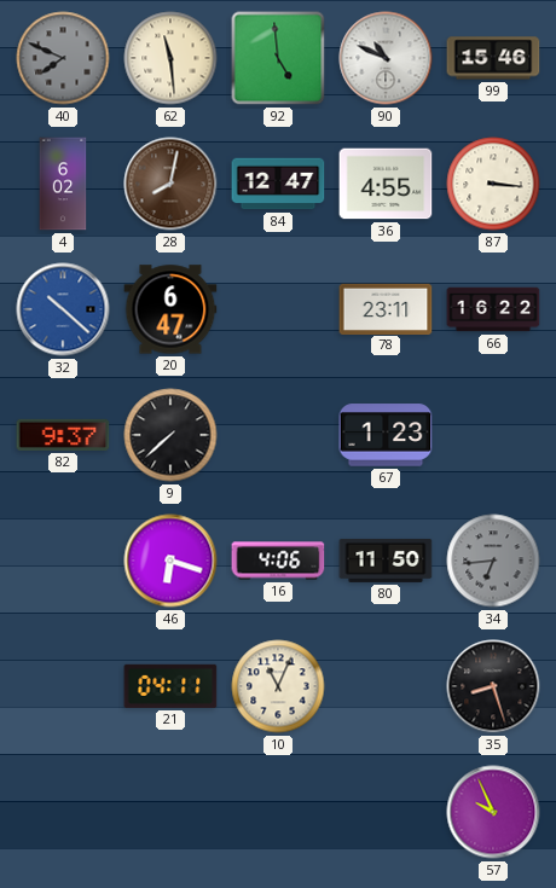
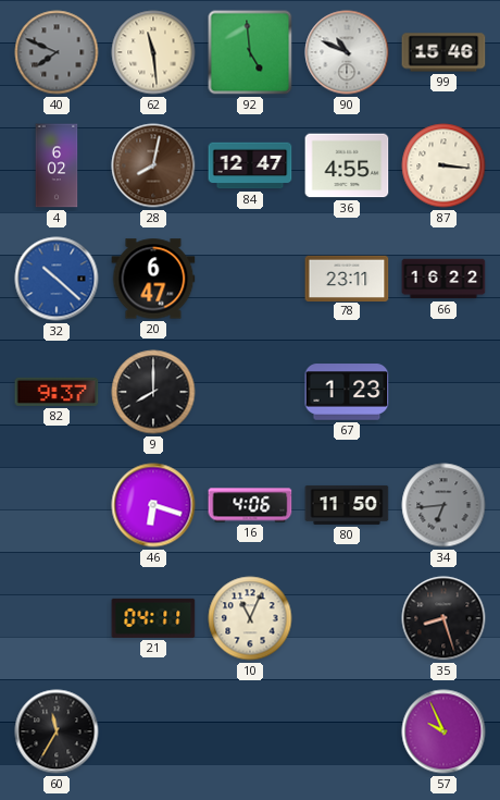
9: 7:38 -> 8:00
60: none -> 11:35
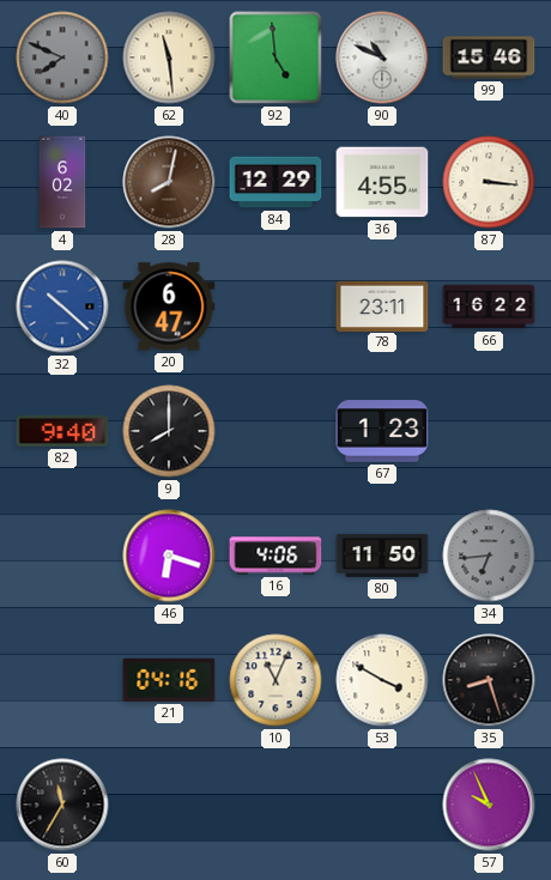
84: 12:47 -> 12:29
82: 9:37 -> 9:40
21: 04:11 -> 04:16
53: none -> 3:50
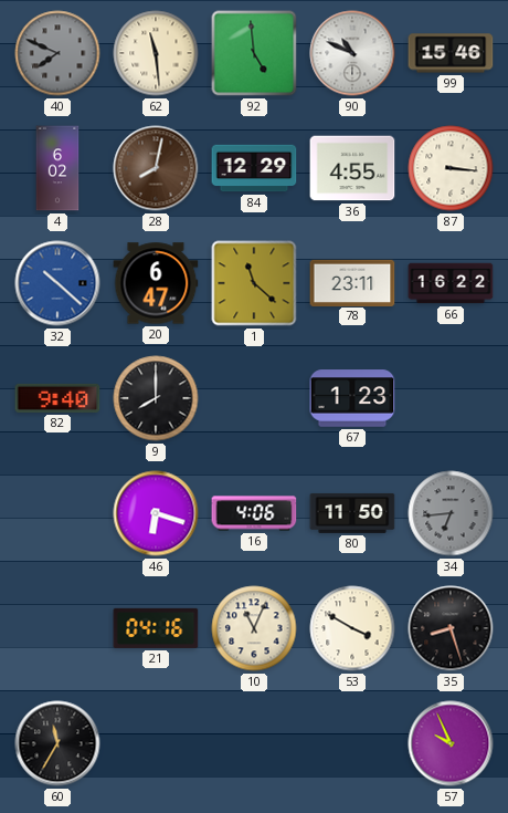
1: none -> 11:22
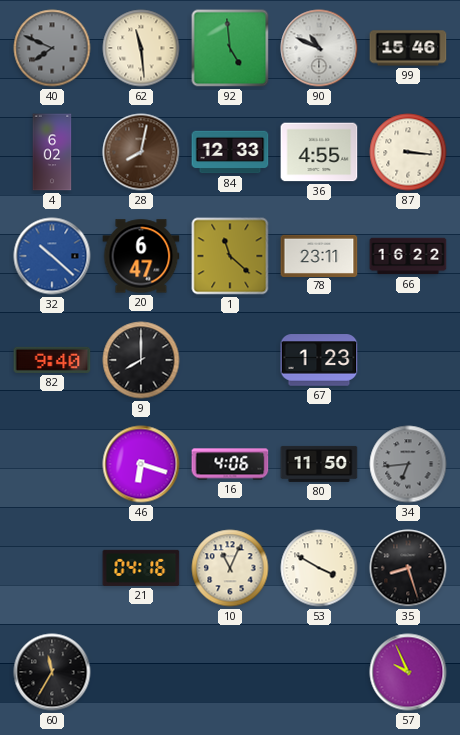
84: 12:29 -> 12:33
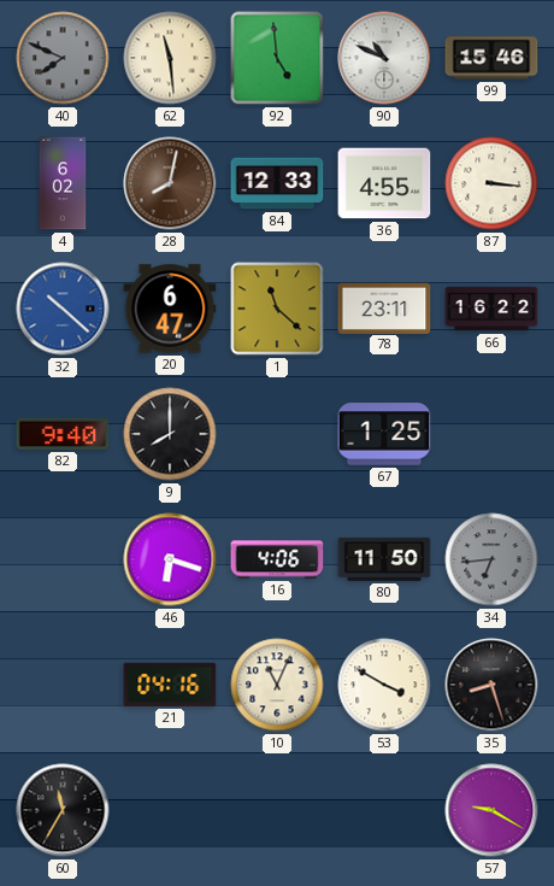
67: 1:23 -> 1:25
57: 9:56 -> 9:20
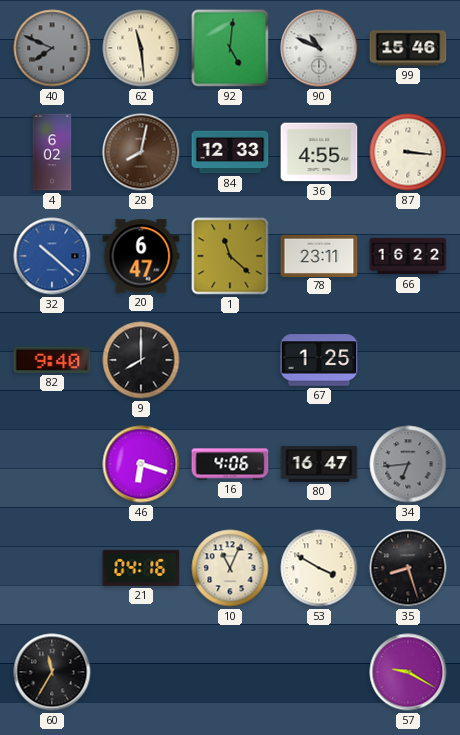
92: 4:59 -> 5:01
80: 11:50 -> 16:47
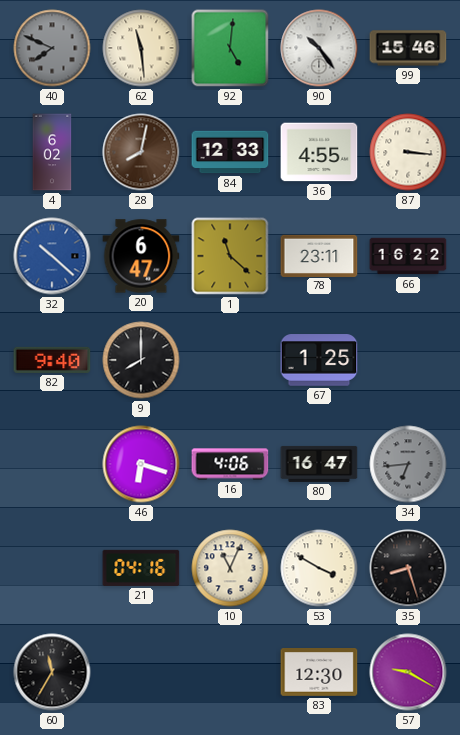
90: 10:49 -> 10:24
83: none -> 12:30
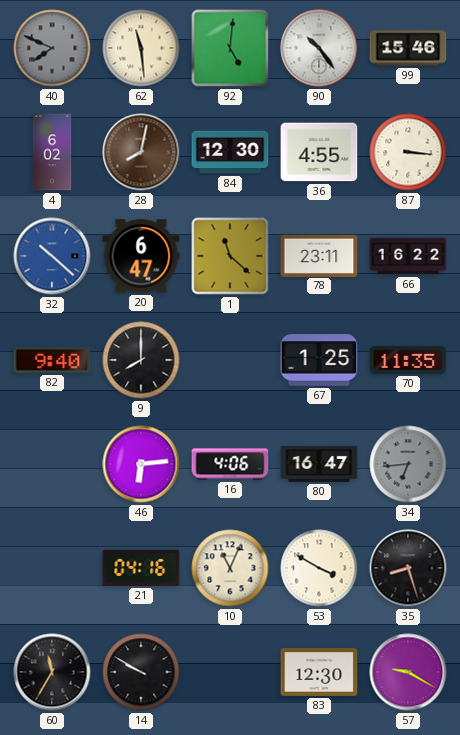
84: 12:33 -> 12:30
70: none -> 11:35
46: 6:18 -> 6:14
14: none -> 9:50
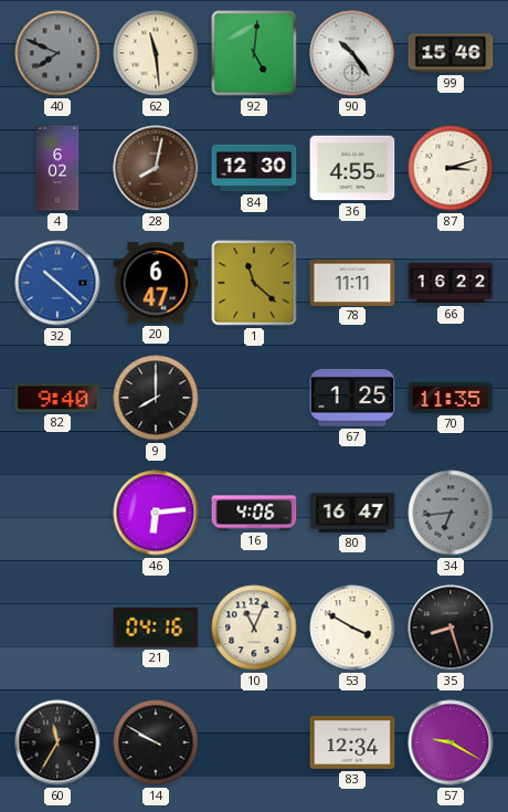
87: 3:16 -> 3:12
78: 23:11 -> 11:11
83: 12:30 -> 12:34
